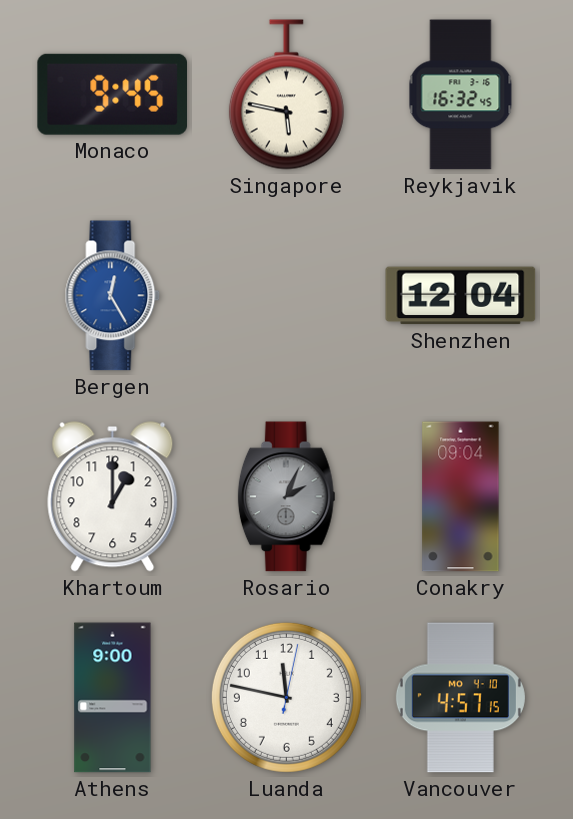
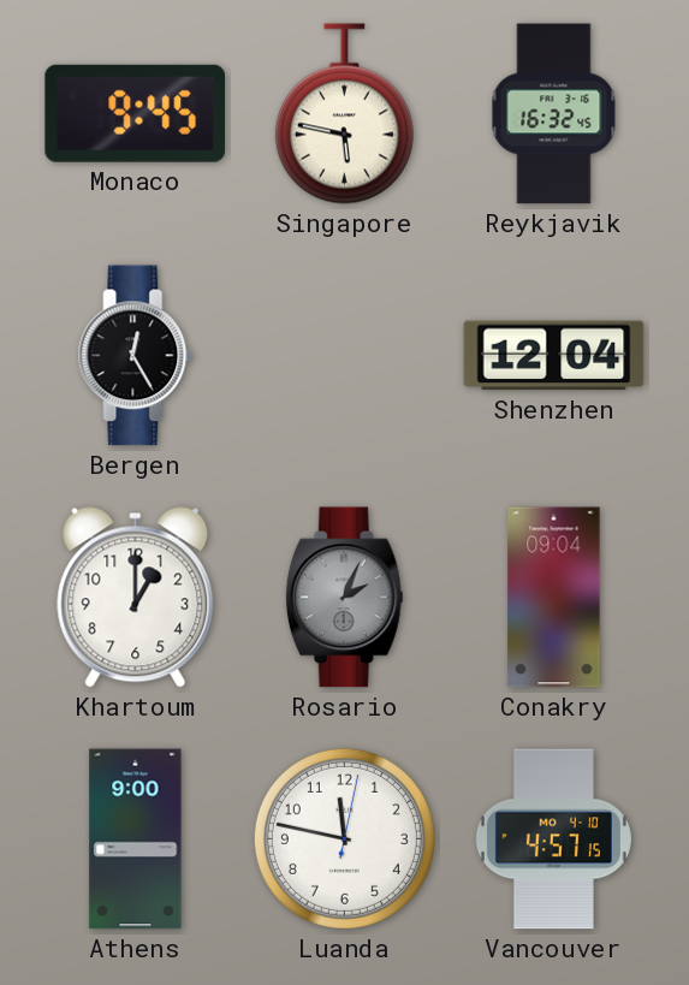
Bergen dial: blue -> black
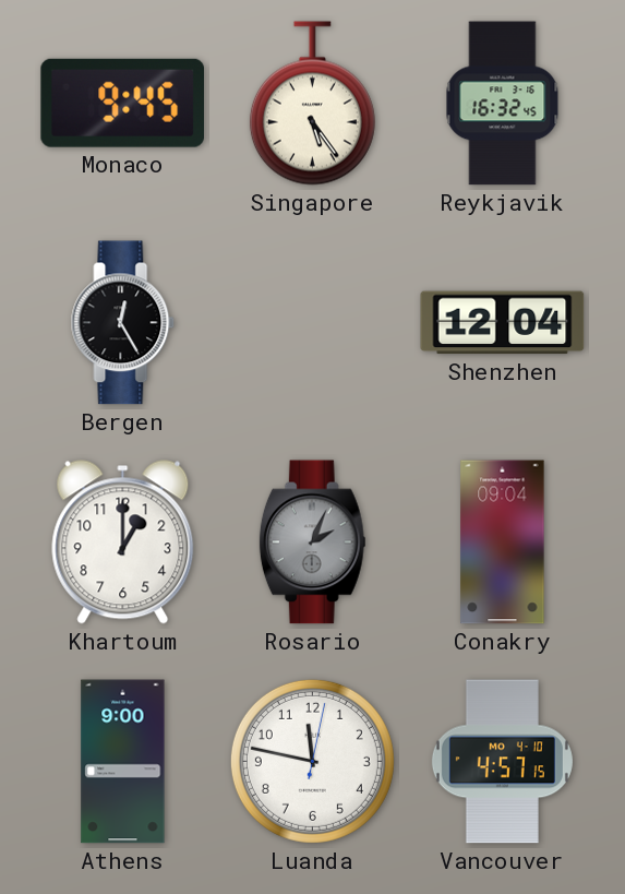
Singapore: 5:47 -> 5:24
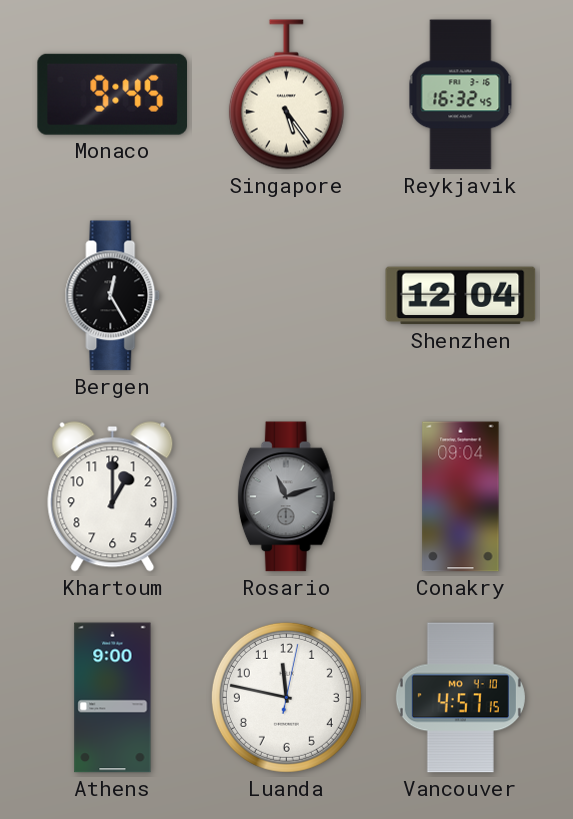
Rosario: 2:04 -> 11:12
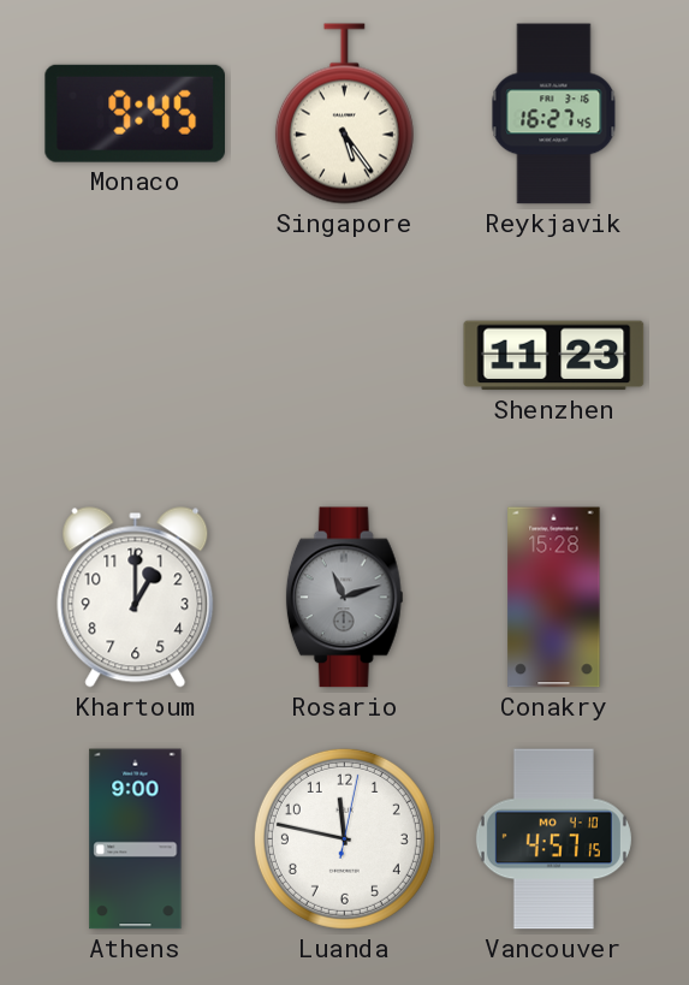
Reykjavik: 16:32 -> 16:27
Bergen: 12:25 -> none
Shenzhen: 12:04 -> 11:23
Conakry: 09:04 -> 15:28
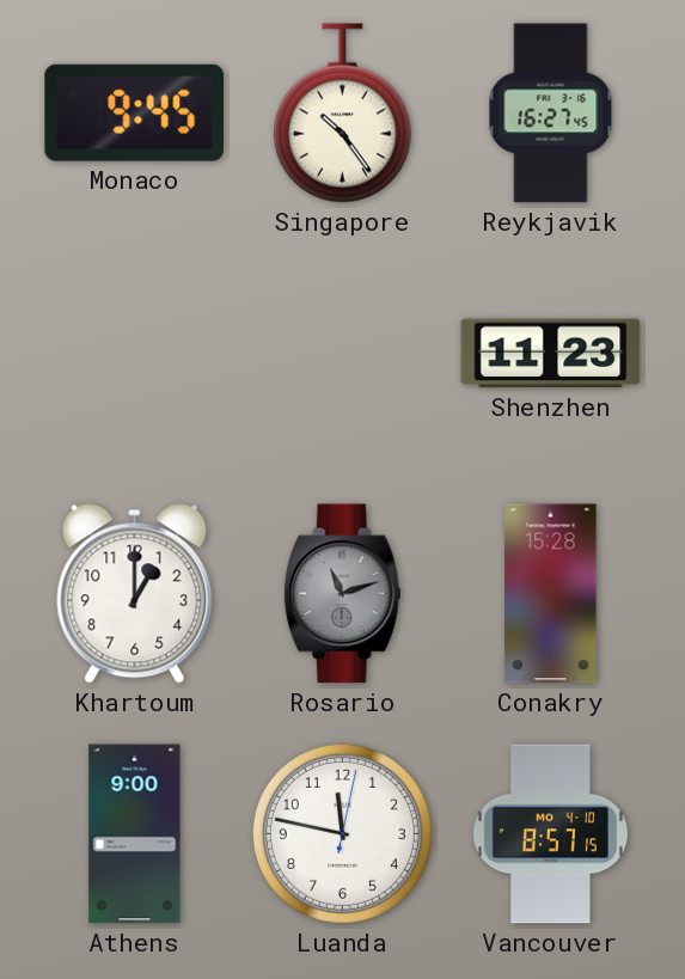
Singapore: 5:24 -> 10:24
Vancouver: 4:57 -> 8:57
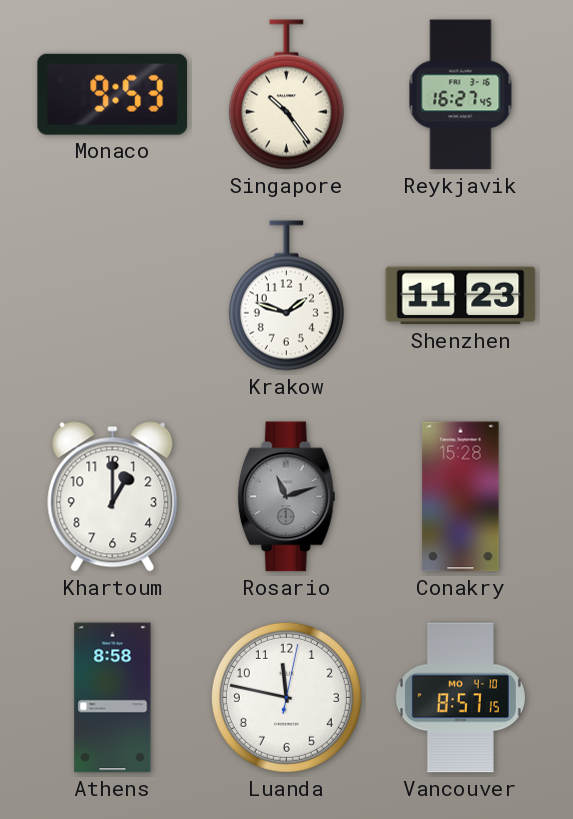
Monaco: 9:45 -> 9:53
Krakow: none -> 1:48
Athens: 9:00 -> 8:58
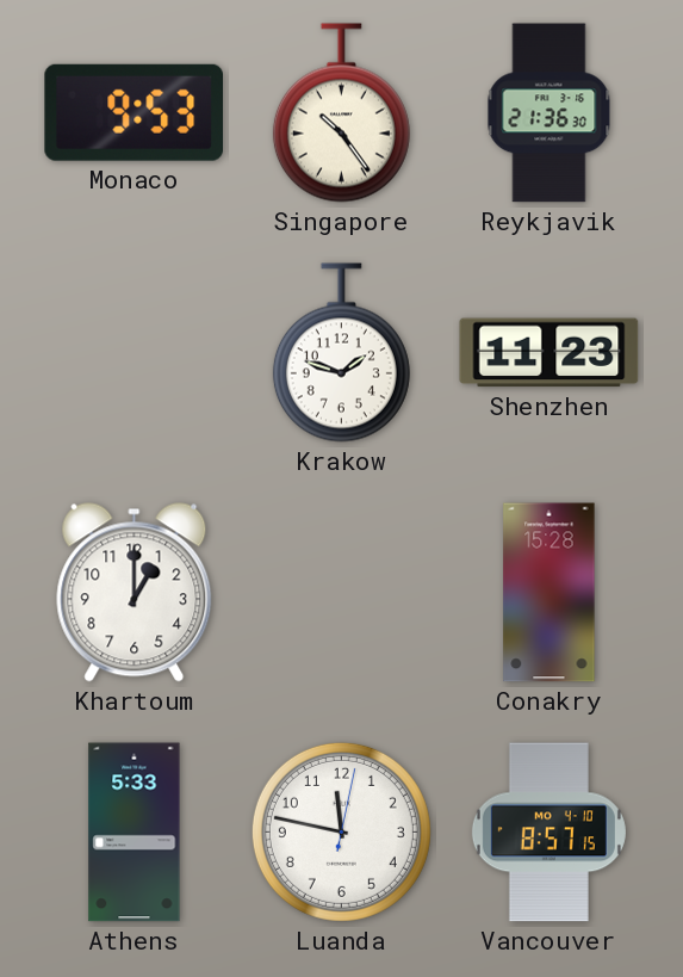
Reykjavik: 16:27 -> 21:36
Rosario: 11:12 -> none
Athens: 8:58 -> 5:33
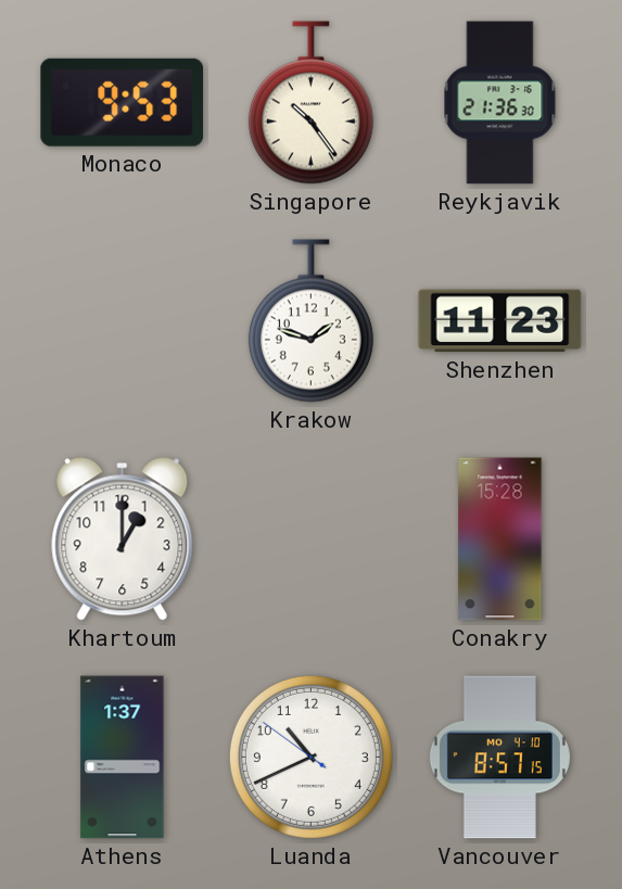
Athens: 5:33 -> 1:37
Luanda: 11:47 -> 10:40
